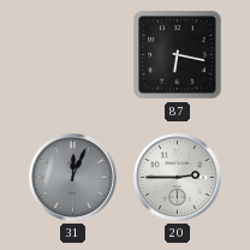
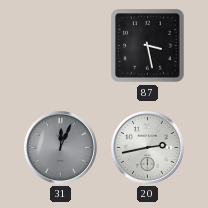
87: 6:17 -> 3:28
20: 2:45 -> 2:43
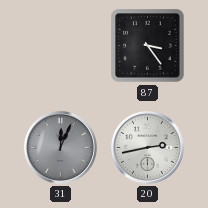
87: 3:28 -> 3:24
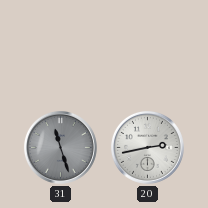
87: 3:24 -> none
31: 12:04 -> 11:27
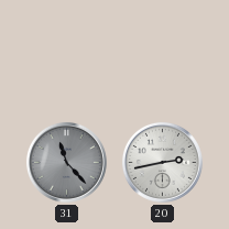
31: 11:27 -> 11:23
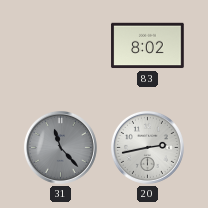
83: none -> 8:02
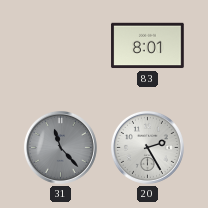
83: 8:02 -> 8:01
20: 2:43 -> 2:25
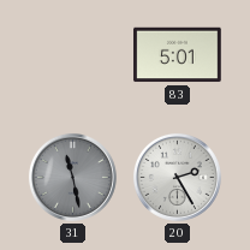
83: 8:01 -> 5:01
31: 11:23 -> 11:28
